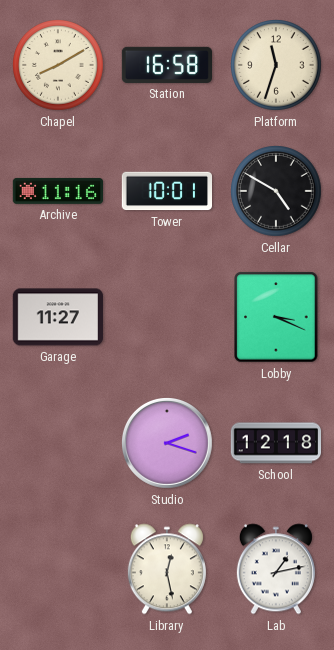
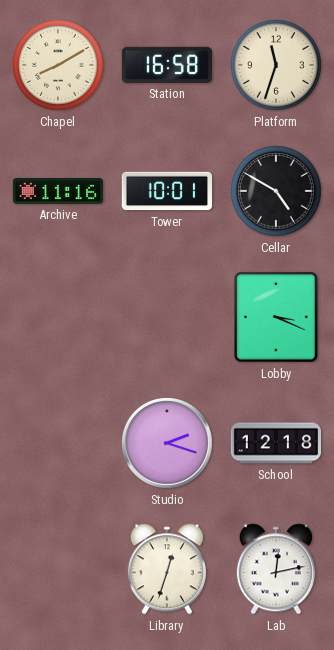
Garage: 11:27 -> none
Library: 12:28 -> 12:33
Lab: 1:13 -> 12:13
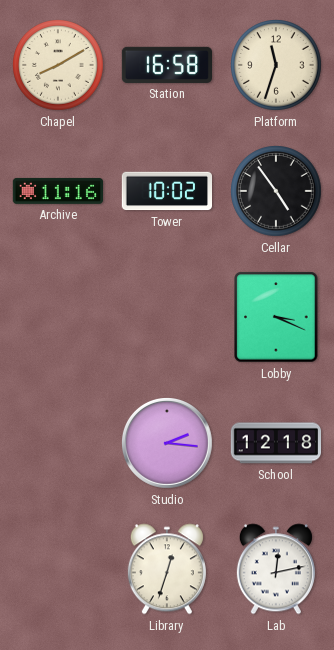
Tower: 10:01 -> 10:02
Cellar: 4:50 -> 4:54
Studio: 2:18 -> 2:16
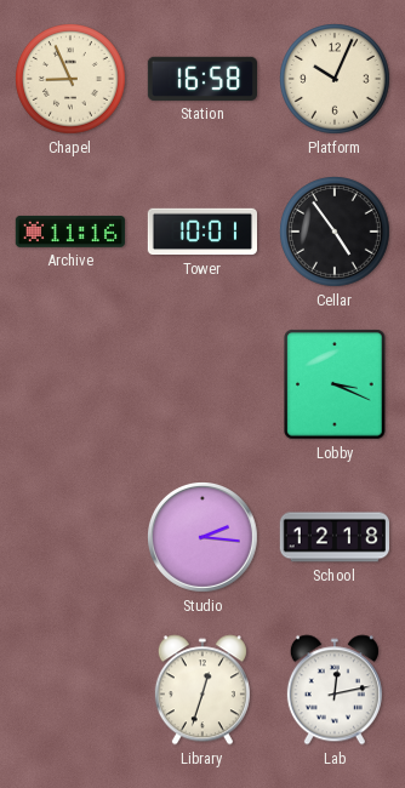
Chapel: 8:10 -> 8:56
Platform: 11:33 -> 10:04
Tower: 10:02 -> 10:01
